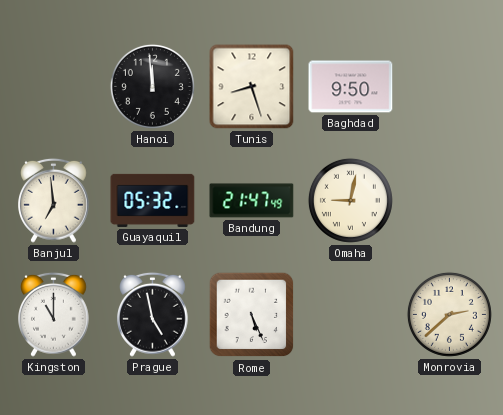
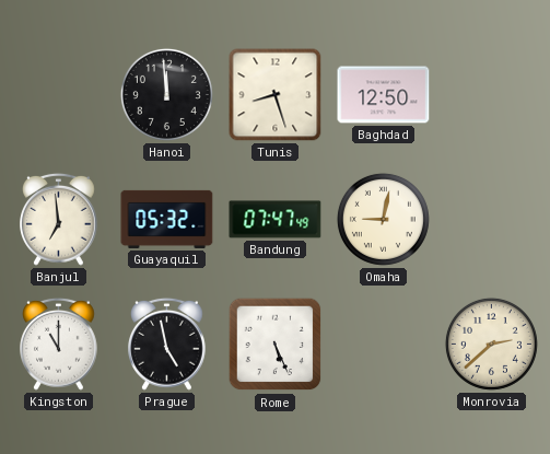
Baghdad: 9:50 -> 12:50
Bandung: 21:47 -> 07:47
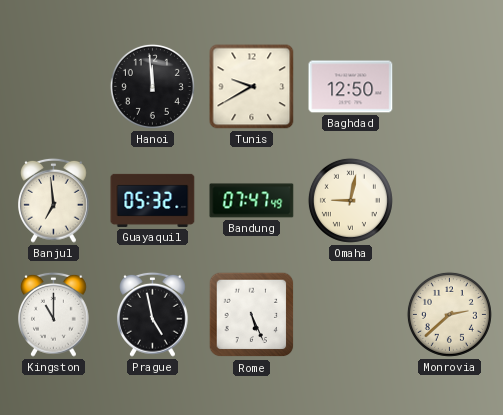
Tunis: 8:27 -> 9:40
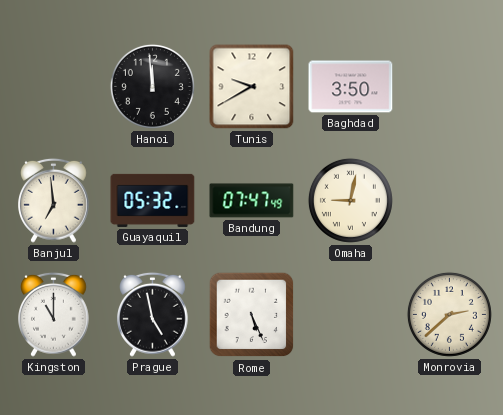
Baghdad: 12:50 -> 3:50
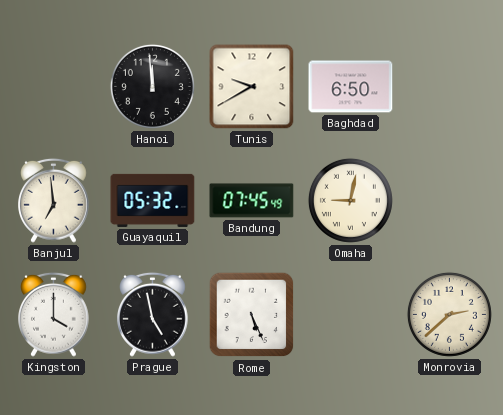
Baghdad: 3:50 -> 6:50
Bandung: 07:47 -> 07:45
Kingston: 11:00 -> 4:00
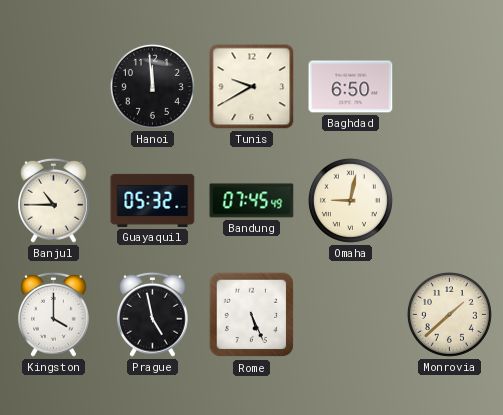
Banjul: 6:59 -> 10:45
Monrovia: 2:38 -> 1:38
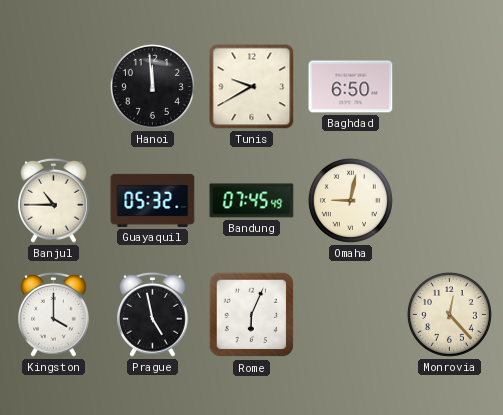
Rome: 5:26 -> 6:04
Monrovia: 1:38 -> 12:23
